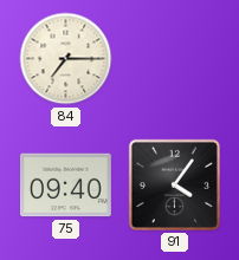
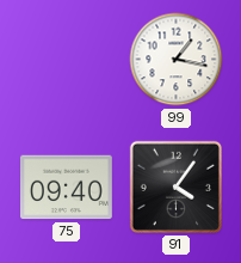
84: 7:15 -> none
99: none -> 1:17
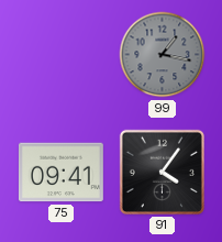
99 dial: white -> grey
75: 09:40 -> 09:41
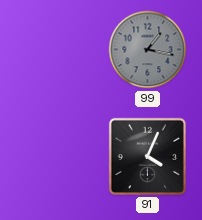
75: 09:41 -> none
91: 4:06 -> 4:04
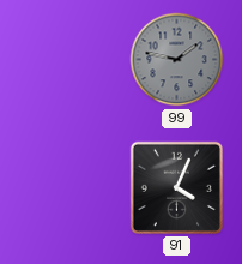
99: 1:17 -> 1:47
